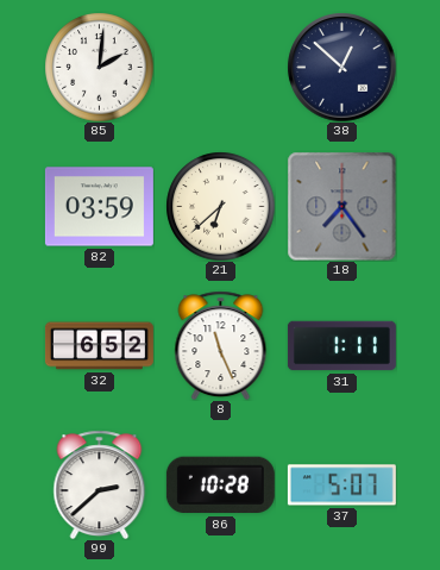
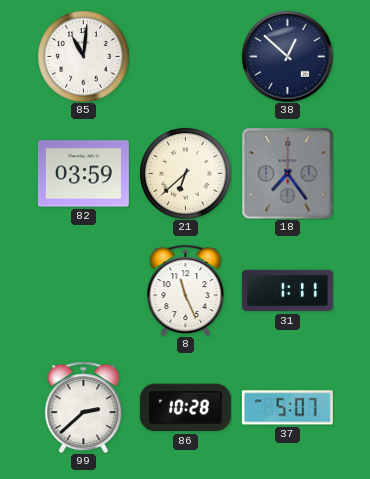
85: 2:01 -> 11:01
32: 6:52 -> none
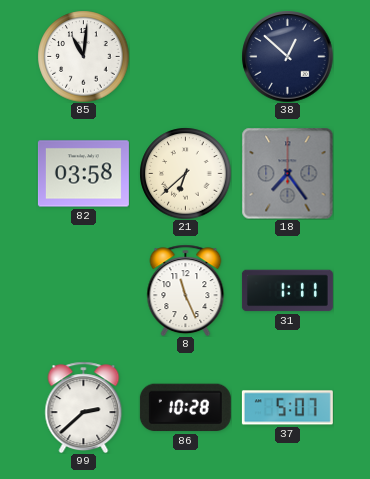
82: 03:59 -> 03:58
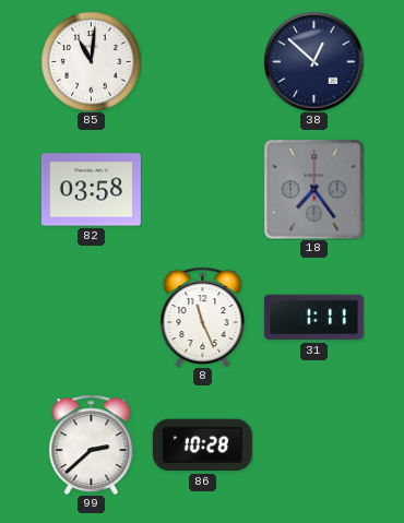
21: 6:38 -> none
37: 5:07 -> none
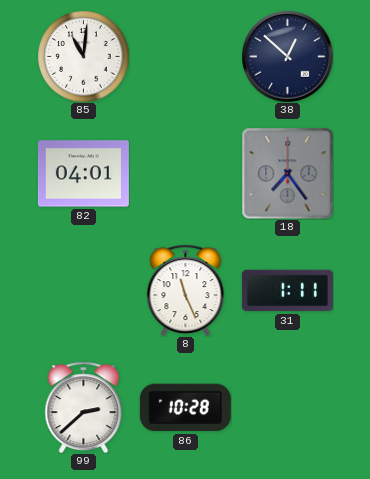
82: 03:58 -> 04:01
